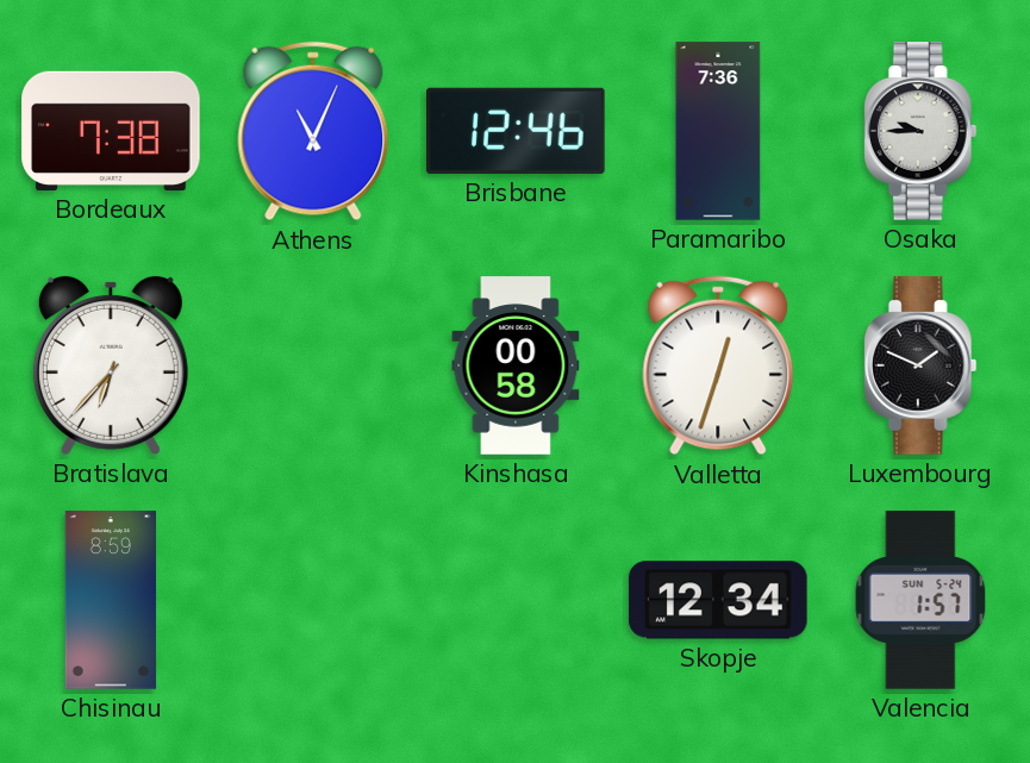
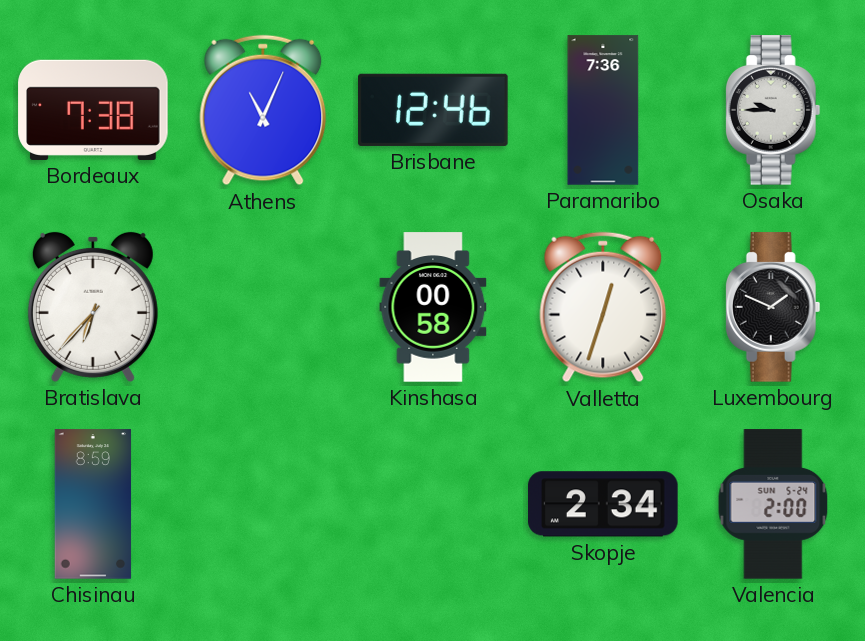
Skopje: 12:34 -> 2:34
Valencia: 1:57 -> 2:00
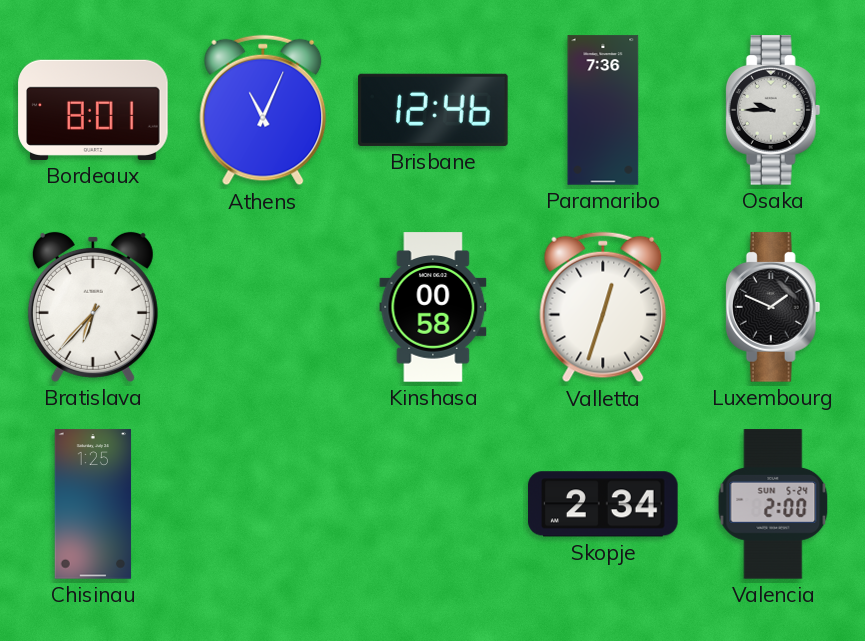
Bordeaux: 7:38 -> 8:01
Chisinau: 8:59 -> 1:25
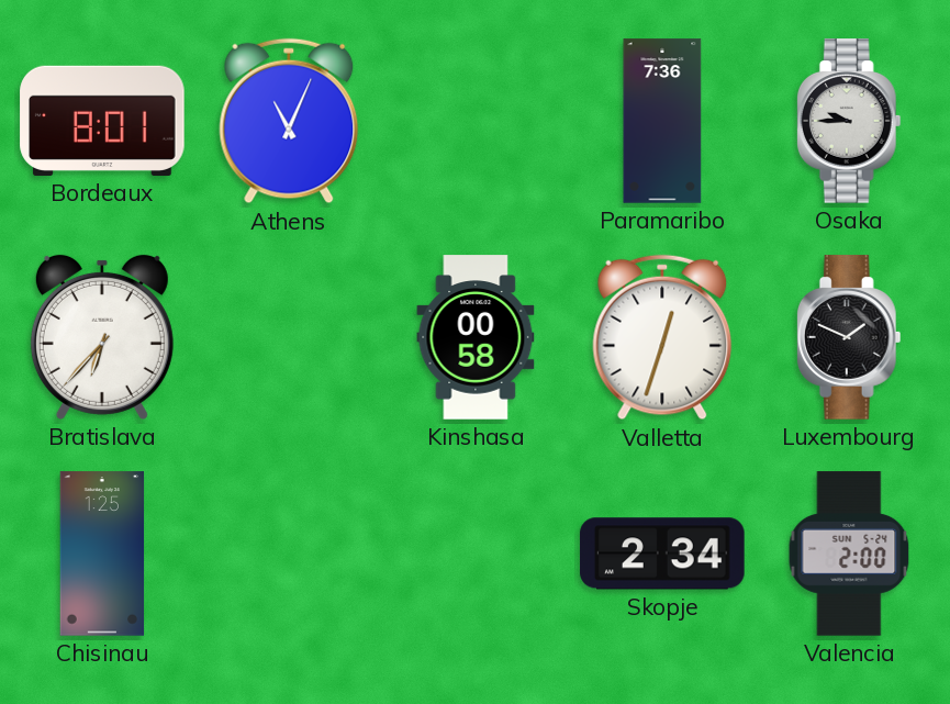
Brisbane: 12:46 -> none
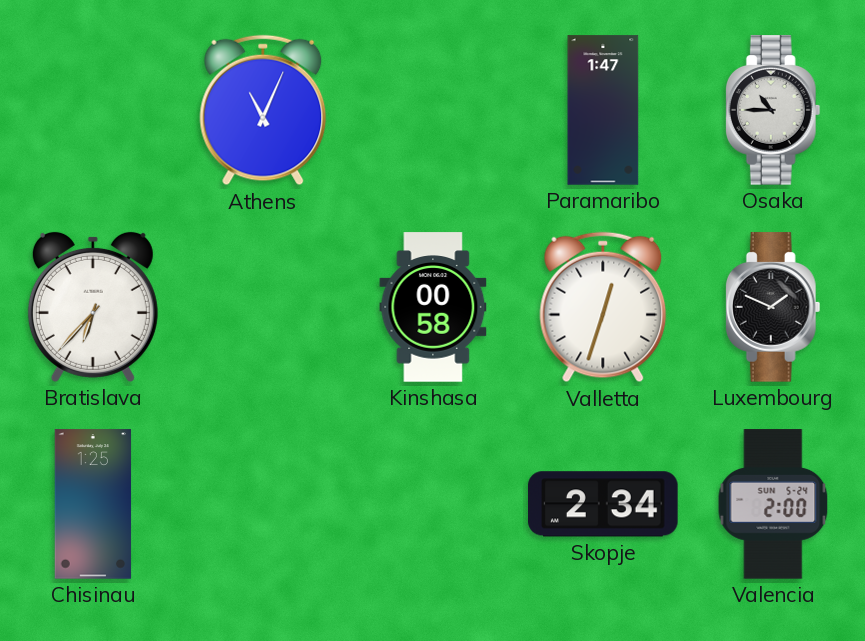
Bordeaux: 8:01 -> none
Paramaribo: 7:36 -> 1:47
Osaka: 9:45 -> 10:45
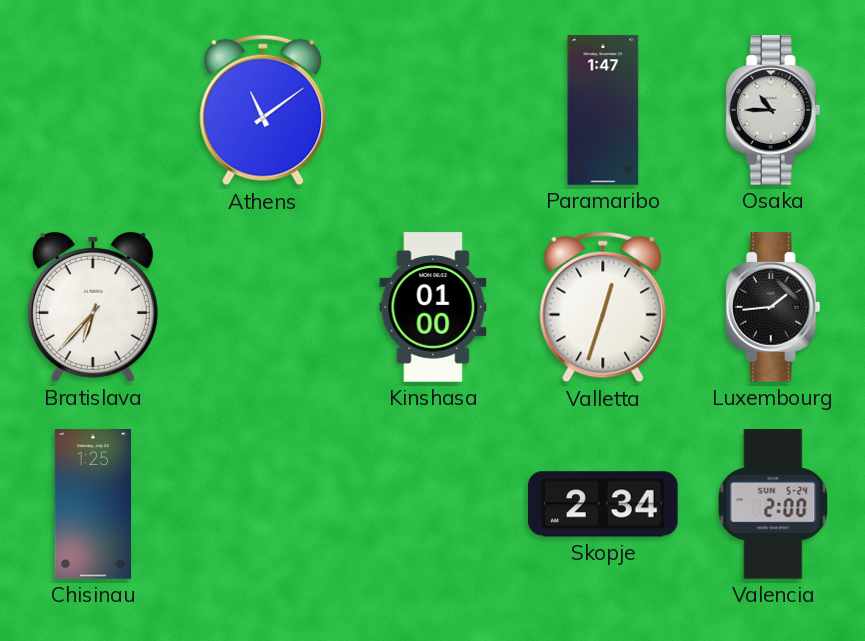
Athens: 11:04 -> 11:09
Kinshasa: 00:58 -> 01:00
Luxembourg: 1:49 -> 1:44
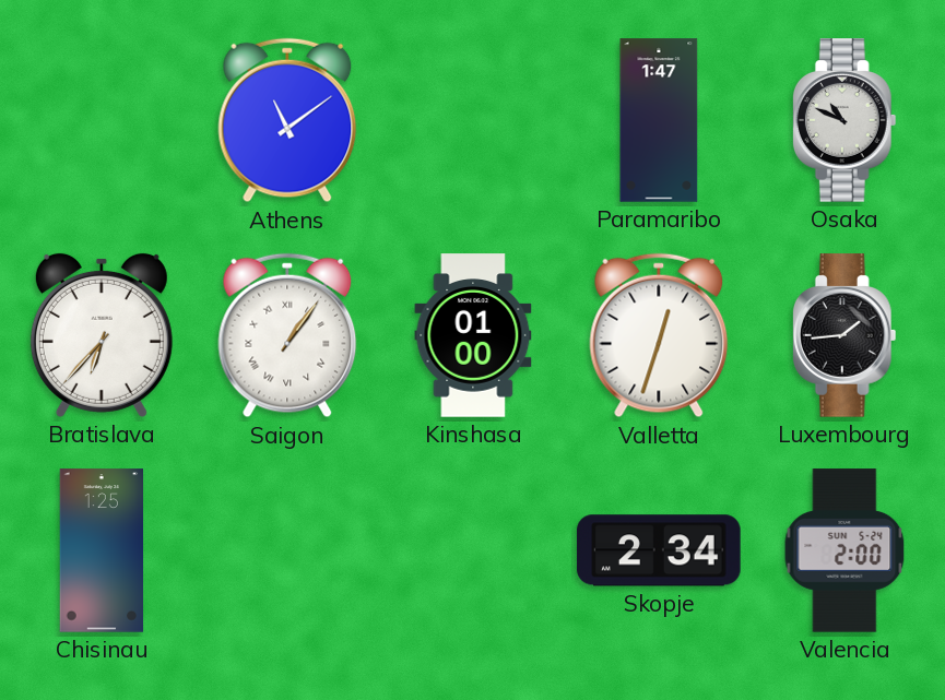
Osaka: 10:45 -> 10:49
Saigon: none -> 1:06
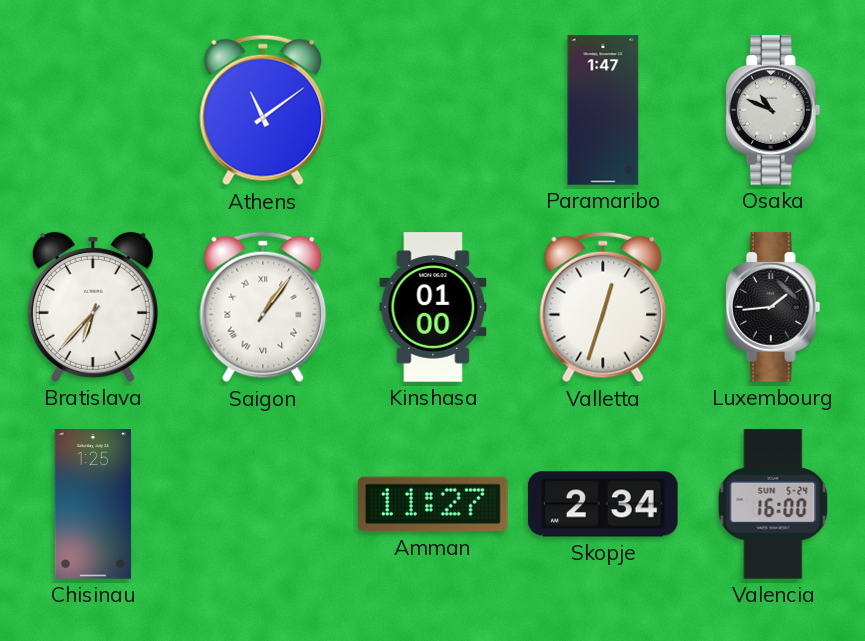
Amman: none -> 11:27
Valencia: 2:00 -> 16:00
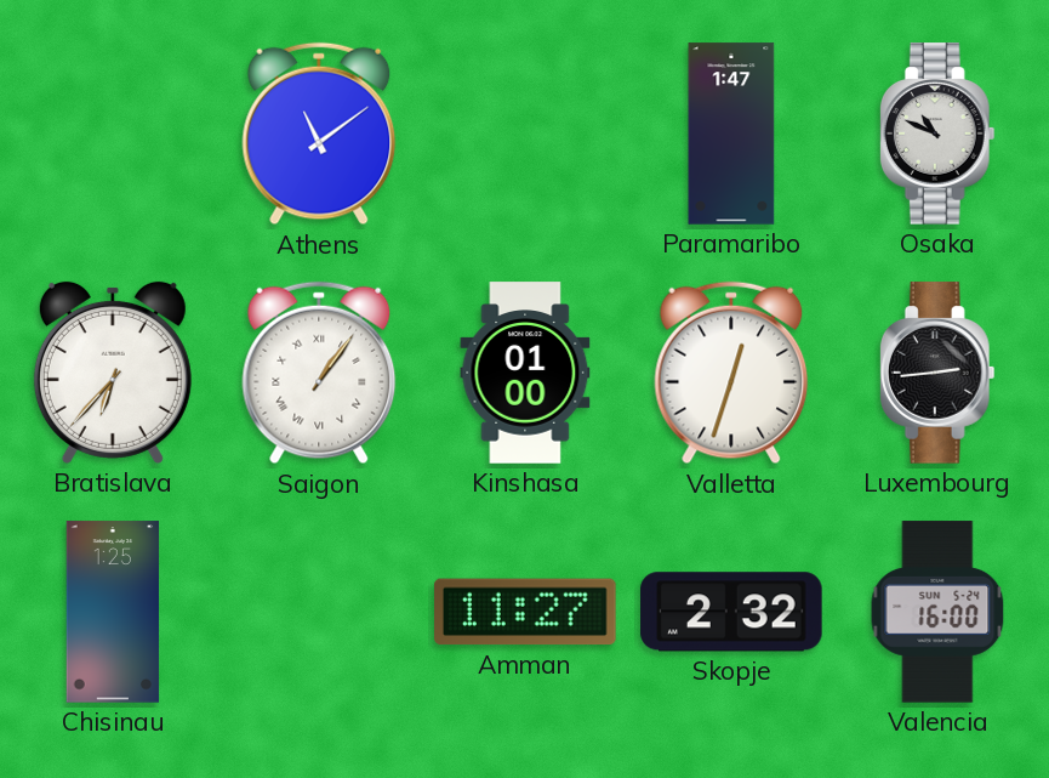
Luxembourg: 1:44 -> 2:44
Skopje: 2:34 -> 2:32
